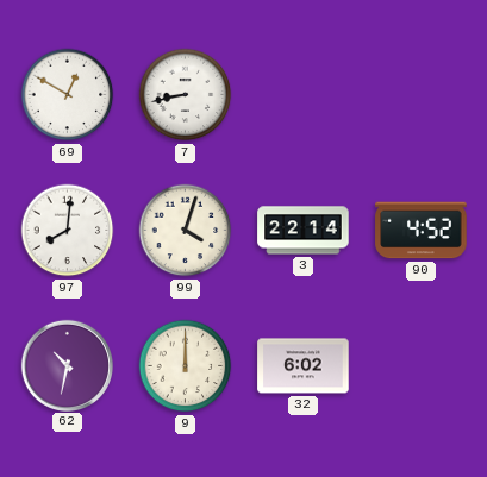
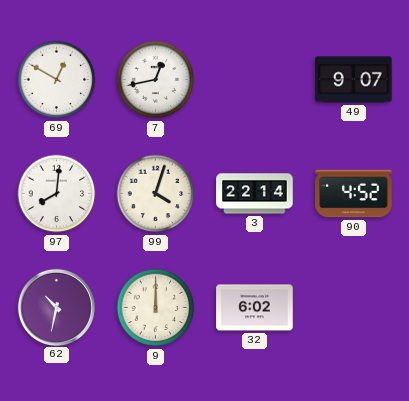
7: 8:43 -> 12:43
49: none -> 9:07
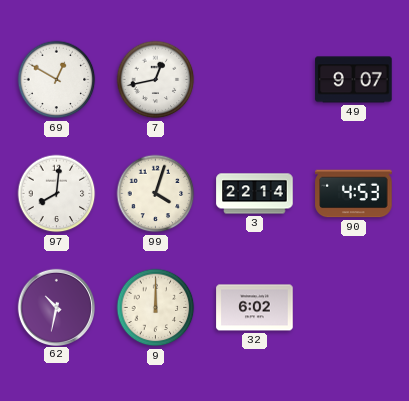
90: 4:52 -> 4:53
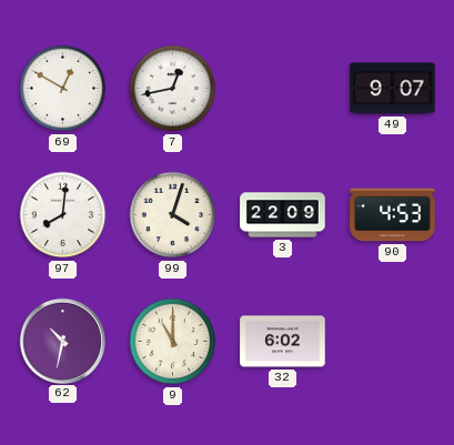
3: 22:14 -> 22:09
9: 12:00 -> 11:00
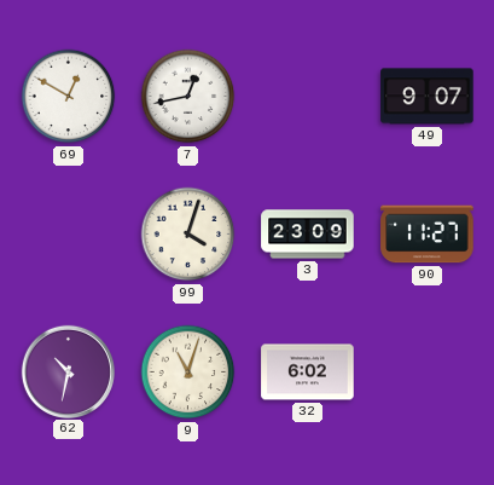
97: 8:01 -> none
3: 22:09 -> 23:09
90: 4:53 -> 11:27
9: 11:00 -> 11:03
